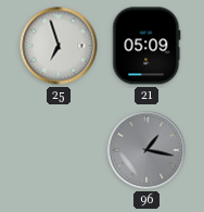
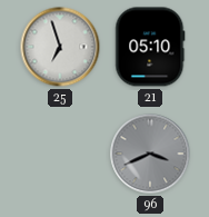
21: 05:09 -> 05:10
96: 1:17 -> 3:41
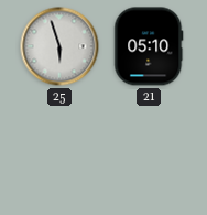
25: 6:57 -> 5:57
96: 3:41 -> none
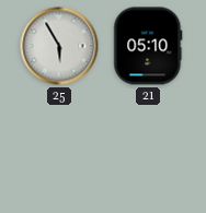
25: 5:57 -> 5:55
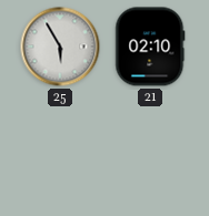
21: 05:10 -> 02:10
